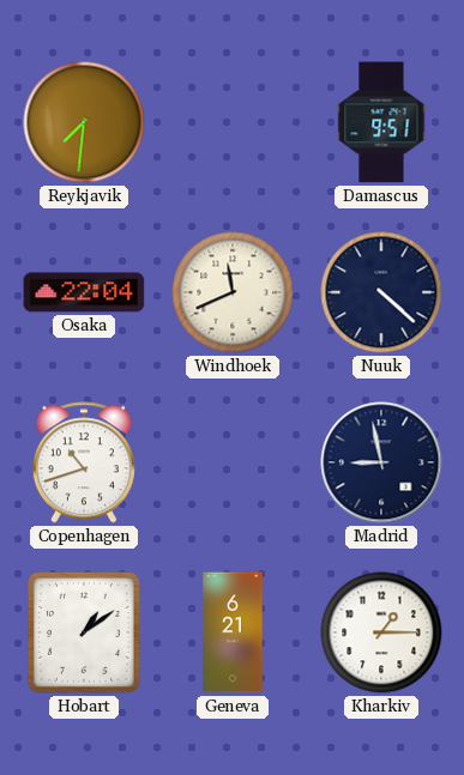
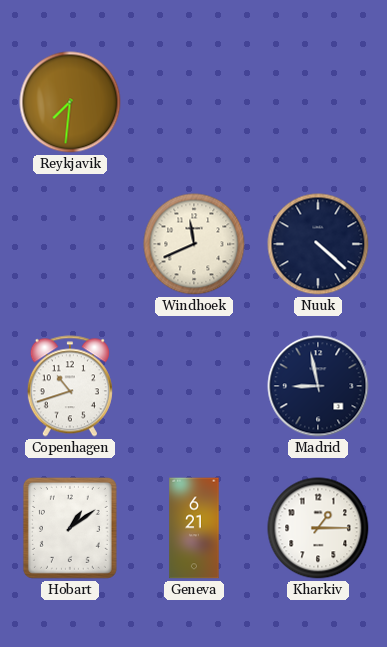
Damascus: 9:51 -> none
Osaka: 22:04 -> none
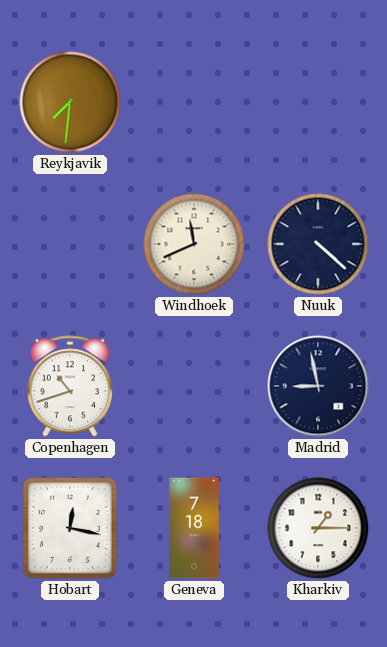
Hobart: 1:09 -> 12:17
Geneva: 6:21 -> 7:18
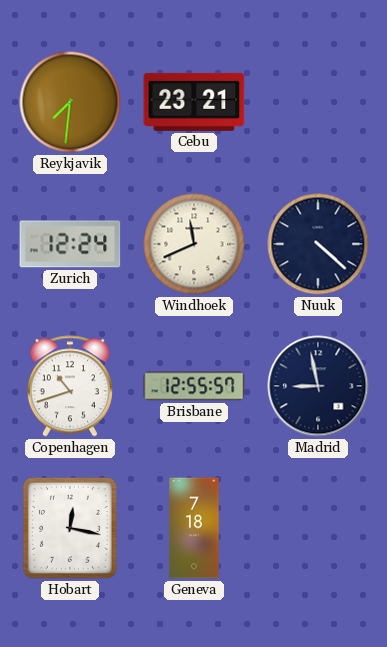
Cebu: none -> 23:21
Zurich: none -> 12:24
Brisbane: none -> 12:55
Kharkiv: 1:15 -> none
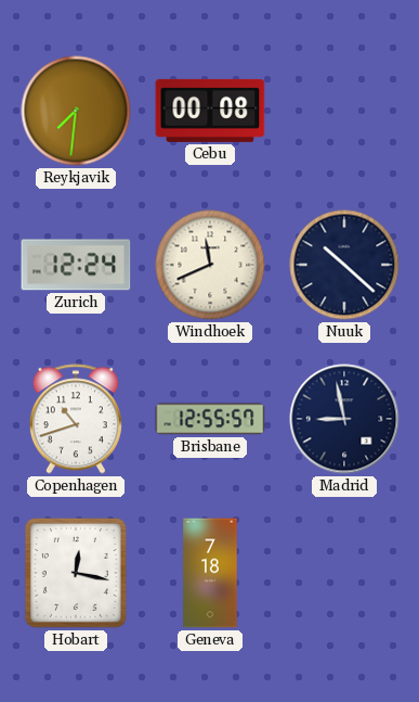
Cebu: 23:21 -> 00:08
Nuuk: 4:22 -> 10:22
